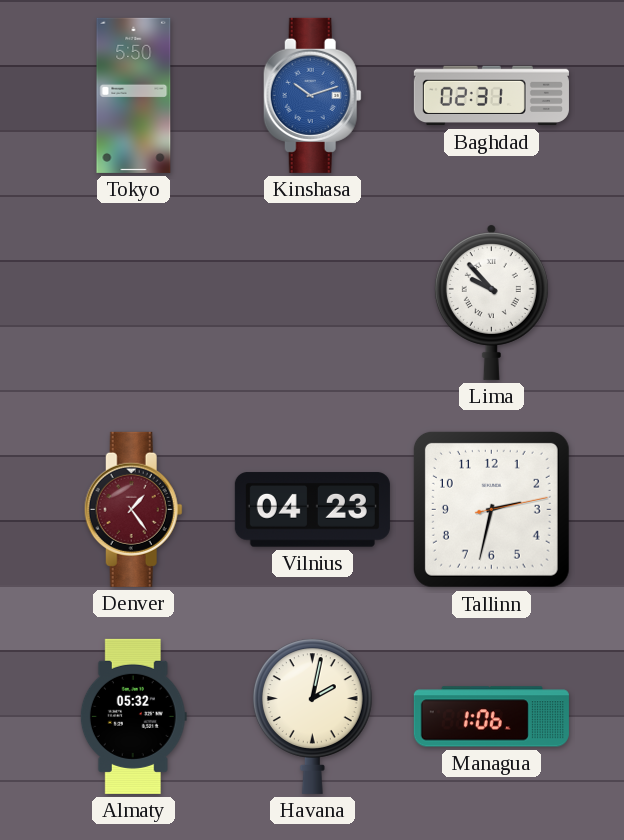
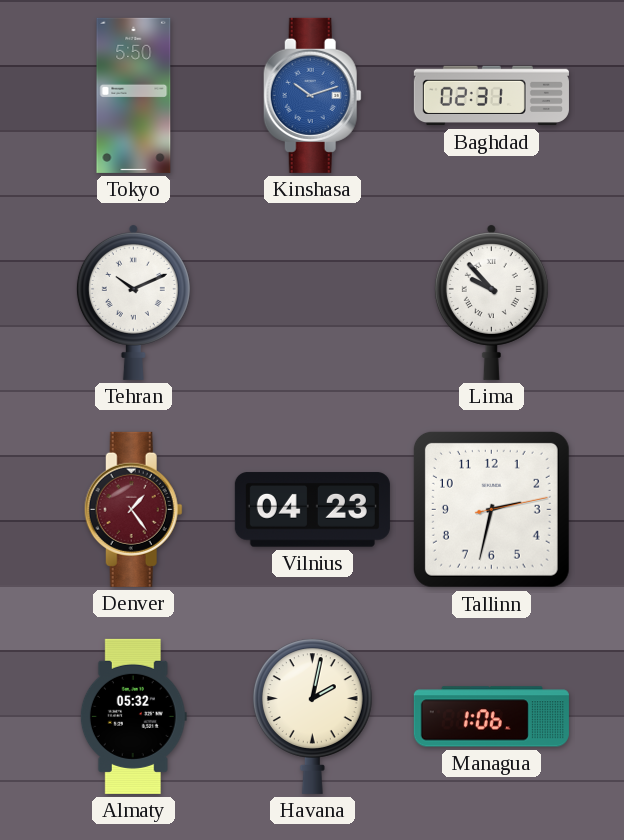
Tehran: none -> 10:11
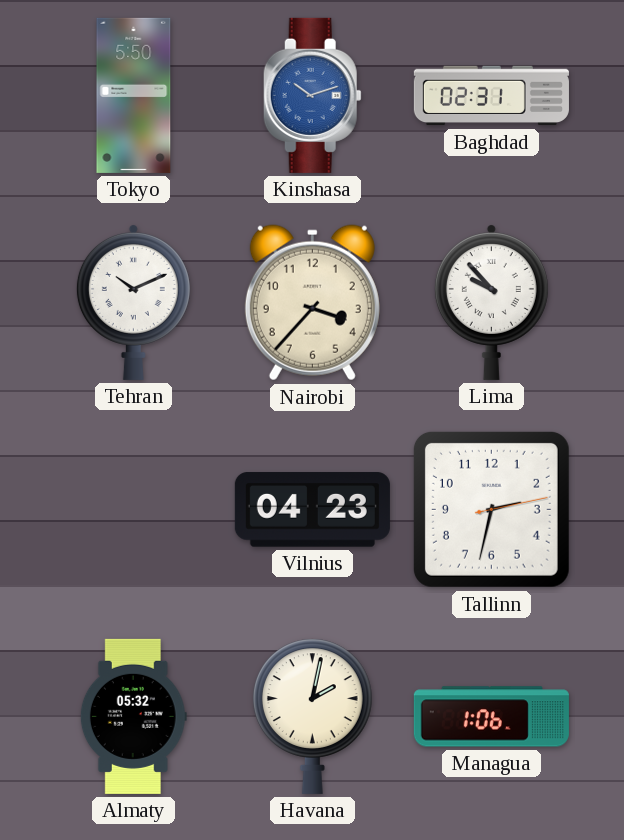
Nairobi: none -> 3:37
Denver: 1:24 -> none
